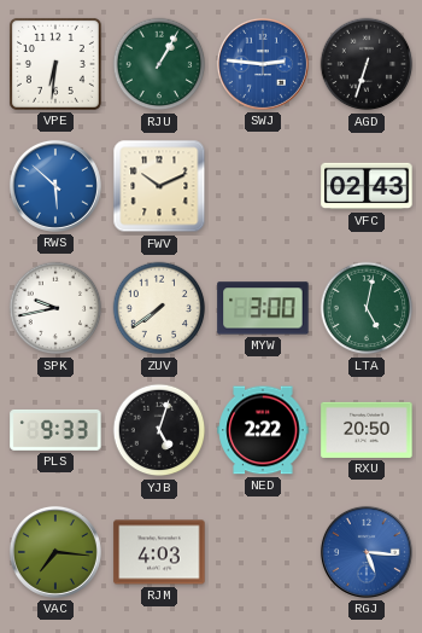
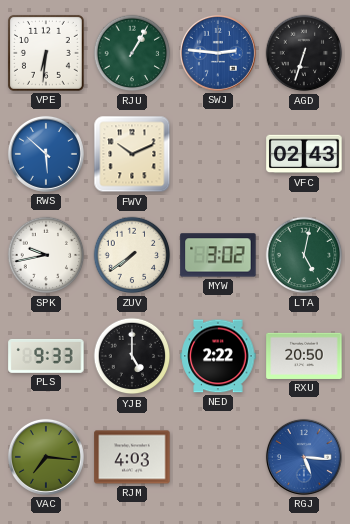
MYW: 3:00 -> 3:02
YJB: 5:03 -> 5:00
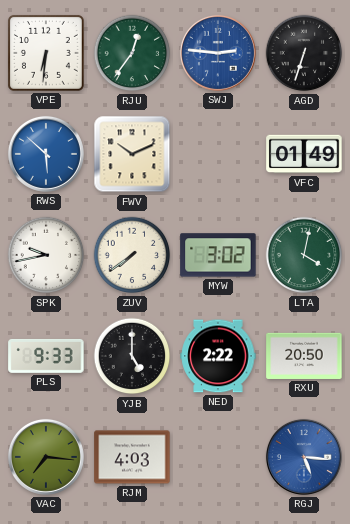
RJU: 1:05 -> 12:36
VFC: 02:43 -> 01:49
LTA: 5:02 -> 4:02
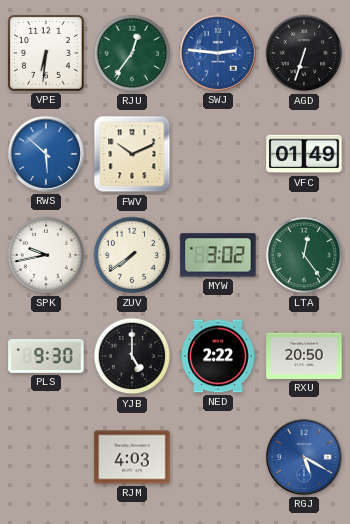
LTA: 4:02 -> 12:24
PLS: 9:33 -> 9:30
VAC: 7:16 -> none
RGJ: 5:16 -> 5:20
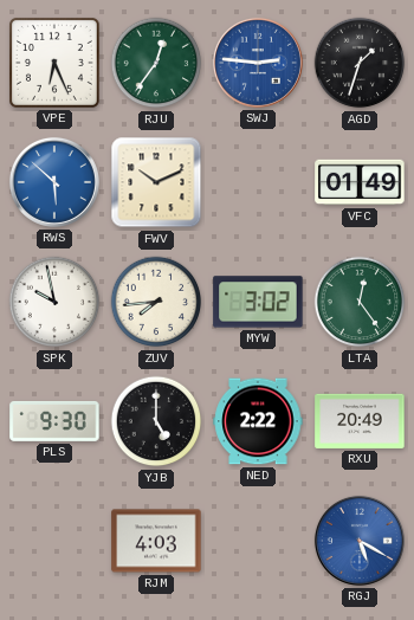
VPE: 6:31 -> 6:26
AGD: 6:33 -> 1:33
SPK: 9:43 -> 9:58
ZUV: 7:39 -> 7:44
RXU: 20:50 -> 20:49
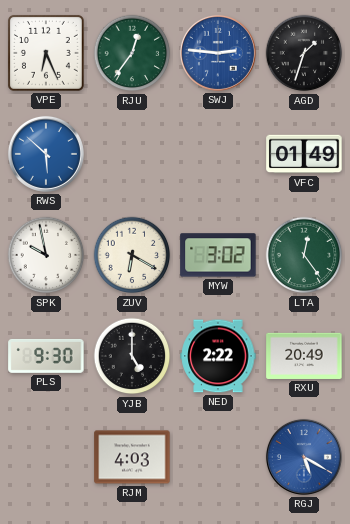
FWV: 10:11 -> none
ZUV: 7:44 -> 6:20
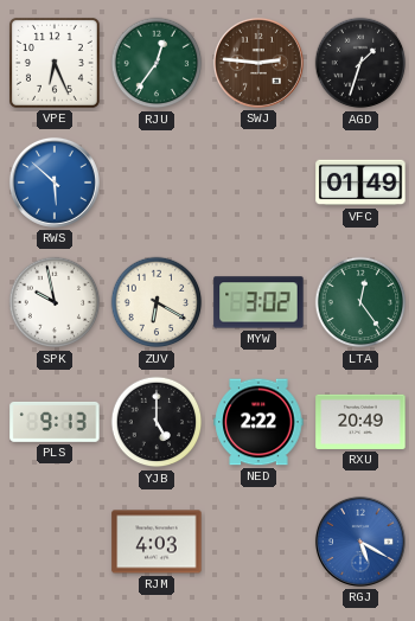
SWJ dial: blue -> brown
PLS: 9:30 -> 9:13
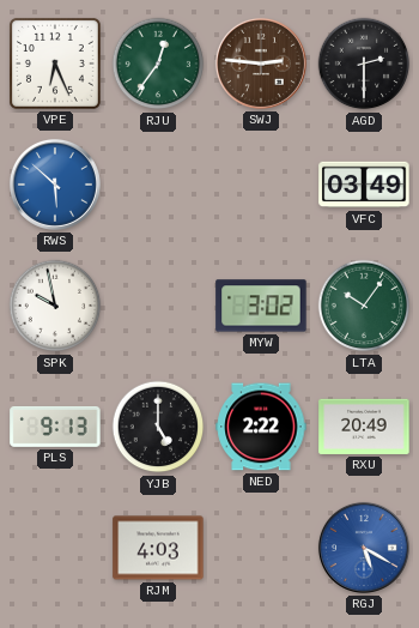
AGD: 1:33 -> 2:30
VFC: 01:49 -> 03:49
ZUV: 6:20 -> none
LTA: 12:24 -> 10:06
